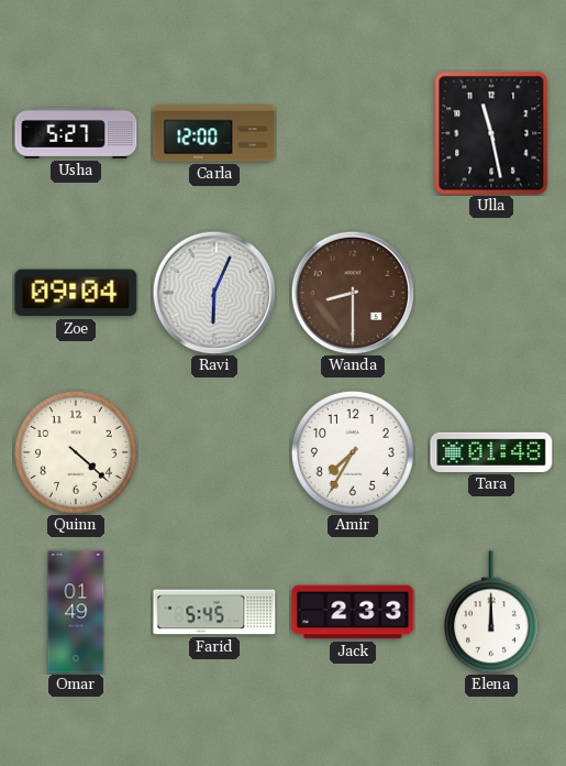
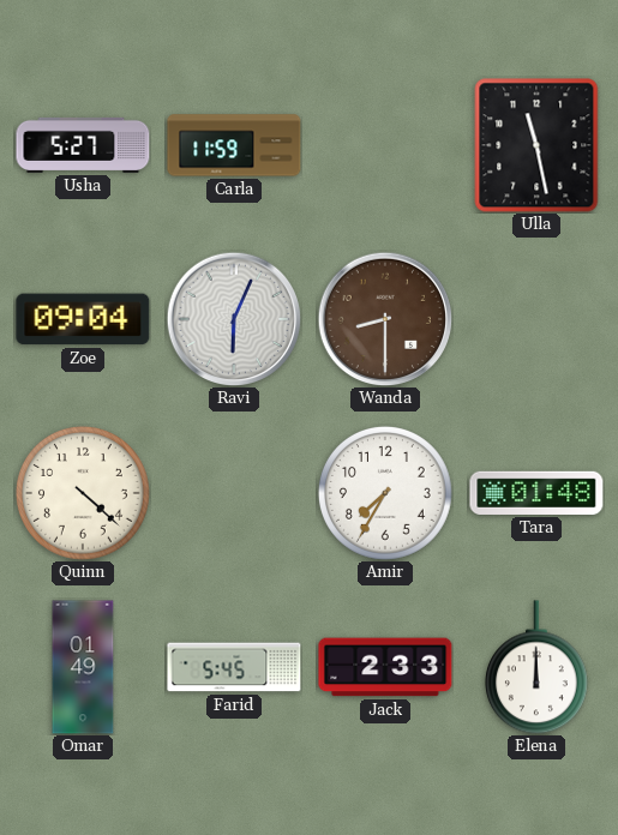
Carla: 12:00 -> 11:59
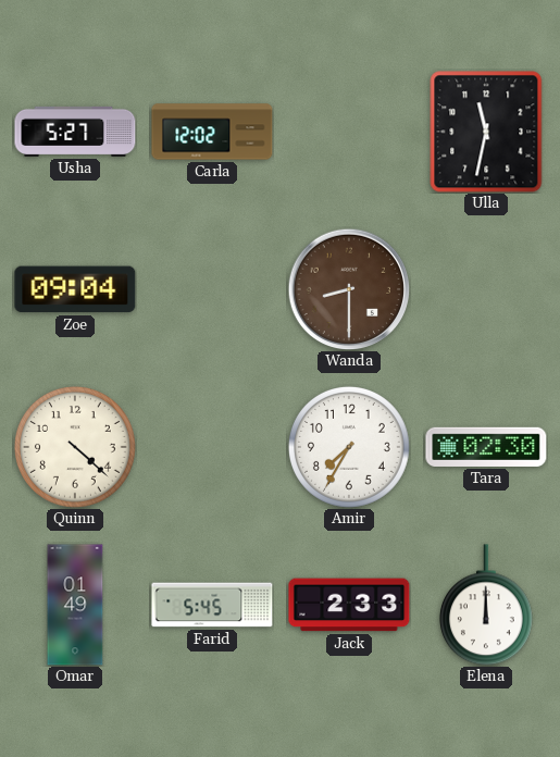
Carla: 11:59 -> 12:02
Ulla: 11:28 -> 11:32
Ravi: 6:04 -> none
Tara: 01:48 -> 02:30
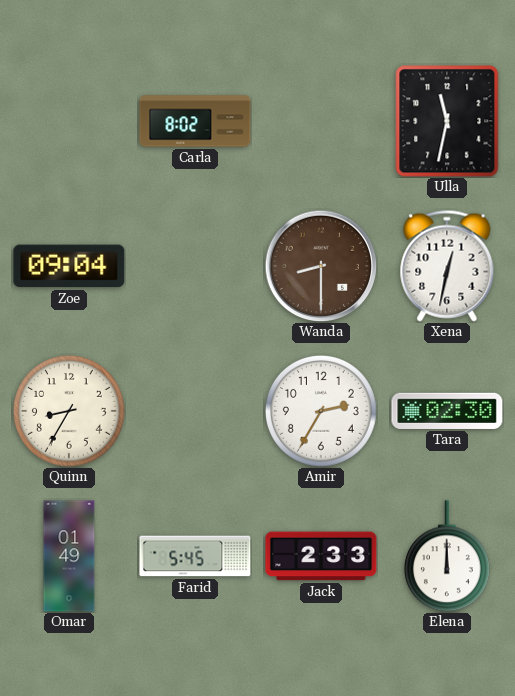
Usha: 5:27 -> none
Carla: 12:02 -> 8:02
Xena: none -> 12:32
Quinn: 4:22 -> 8:35
Amir: 7:35 -> 2:35
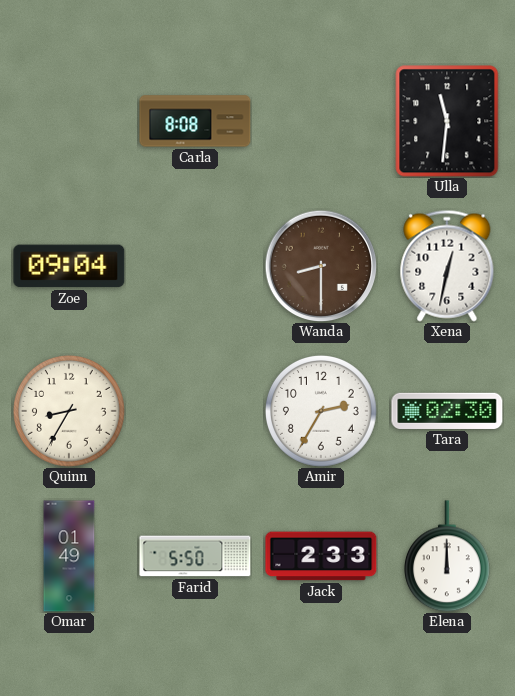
Carla: 8:02 -> 8:08
Ulla: 11:32 -> 11:31
Farid: 5:45 -> 5:50
